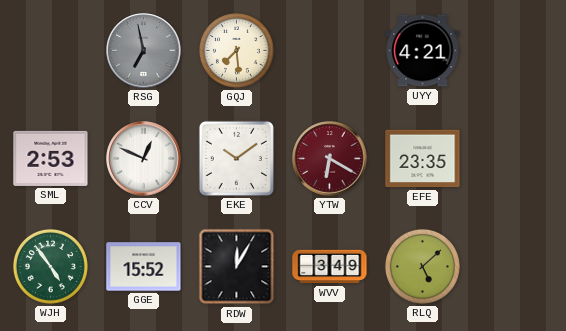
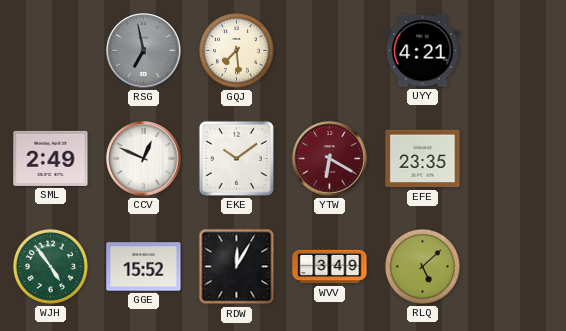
SML: 2:53 -> 2:49
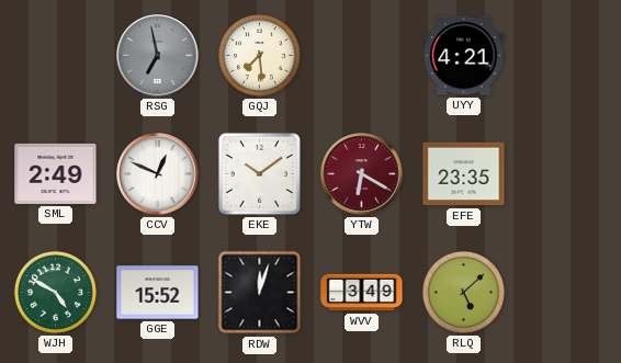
WJH: 4:54 -> 4:50
RDW: 12:05 -> 12:03
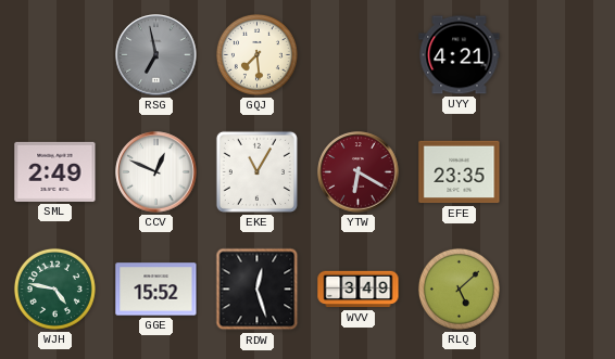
EKE: 10:09 -> 11:05
WJH: 4:50 -> 4:47
RDW: 12:03 -> 12:27
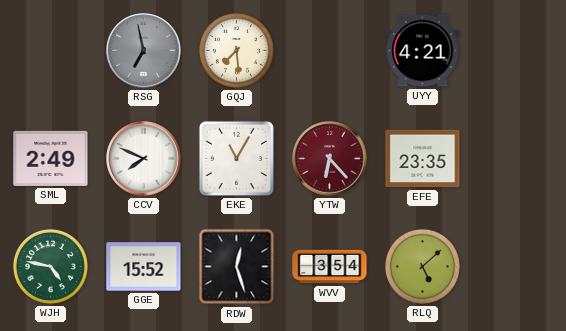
CCV: 12:49 -> 7:49
YTW: 6:20 -> 6:23
WVV: 3:49 -> 3:54
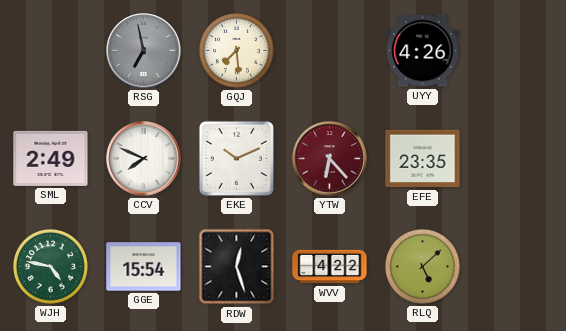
UYY: 4:21 -> 4:26
EKE: 11:05 -> 10:11
GGE: 15:52 -> 15:54
WVV: 3:54 -> 4:22
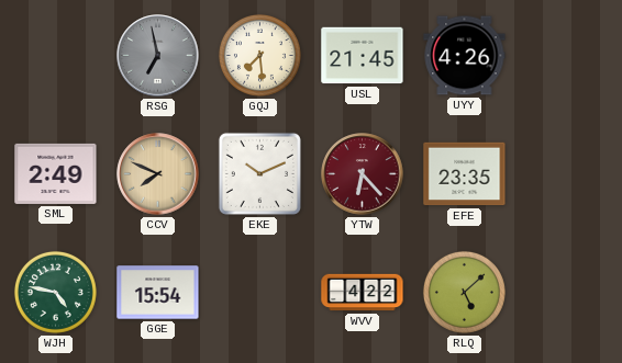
USL: none -> 21:45
CCV dial: white -> champagne
RDW: 12:27 -> none
